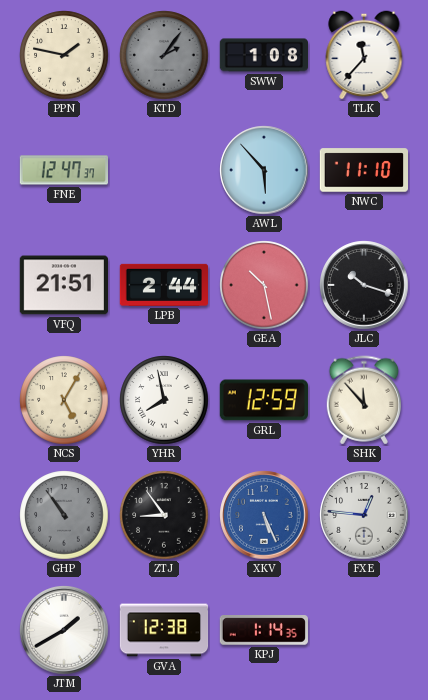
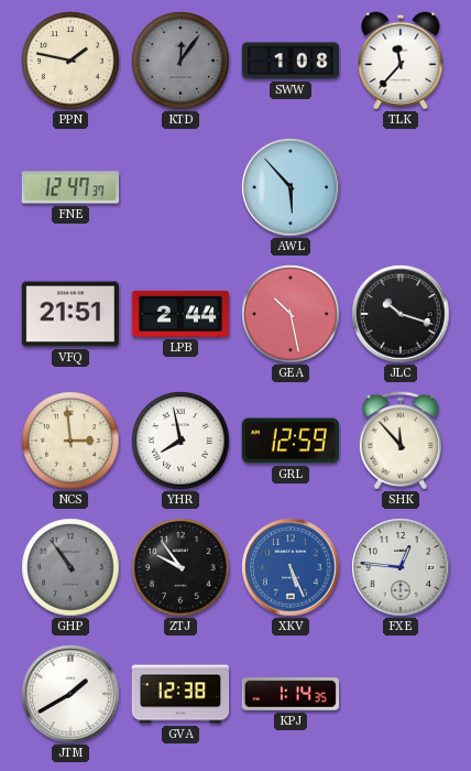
KTD: 2:06 -> 12:06
NWC: 11:10 -> none
NCS: 5:05 -> 2:59
ZTJ: 8:54 -> 9:54
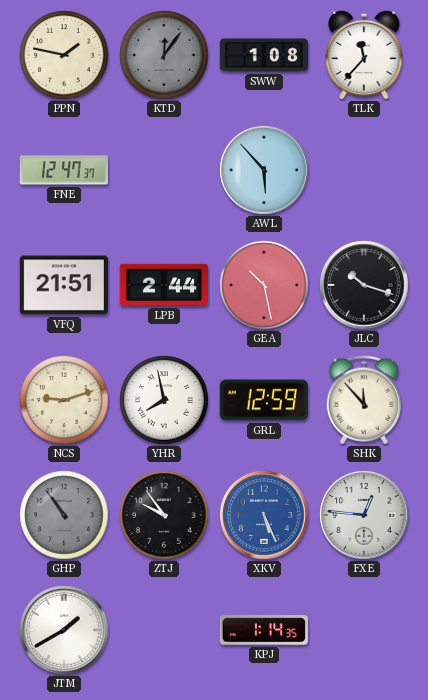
NCS: 2:59 -> 9:12
GVA: 12:38 -> none
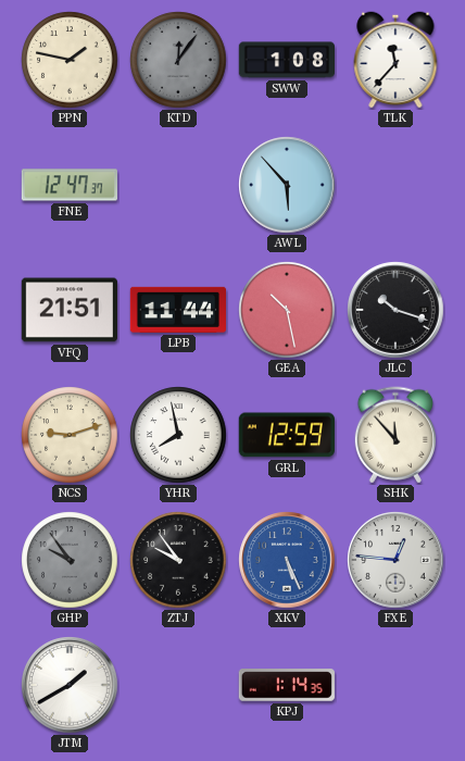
LPB: 2:44 -> 11:44
GHP: 10:54 -> 9:54
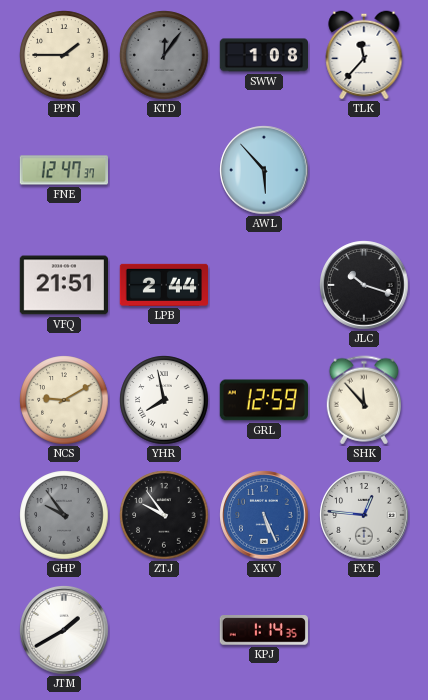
PPN: 1:47 -> 1:45
LPB: 11:44 -> 2:44
GEA: 10:28 -> none
NCS: 9:12 -> 9:10
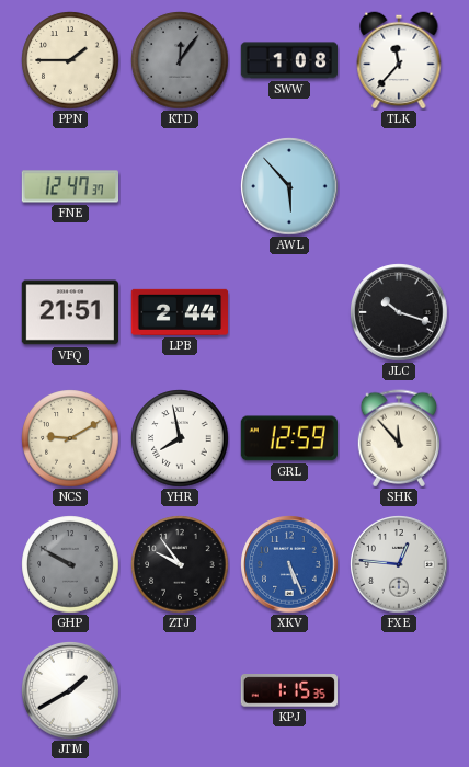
GHP: 9:54 -> 9:50
KPJ: 1:14 -> 1:15
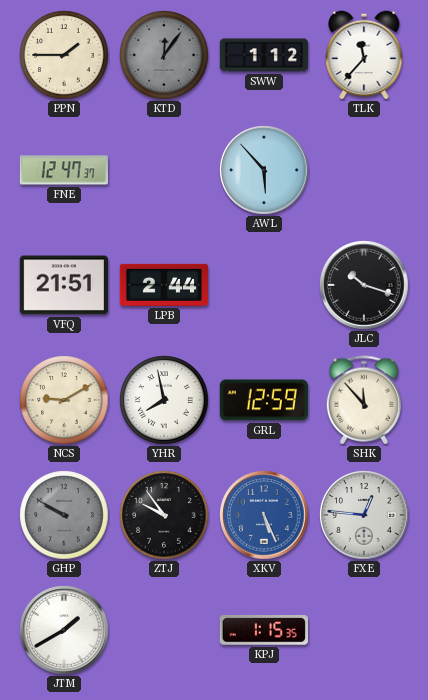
SWW: 1:08 -> 1:12
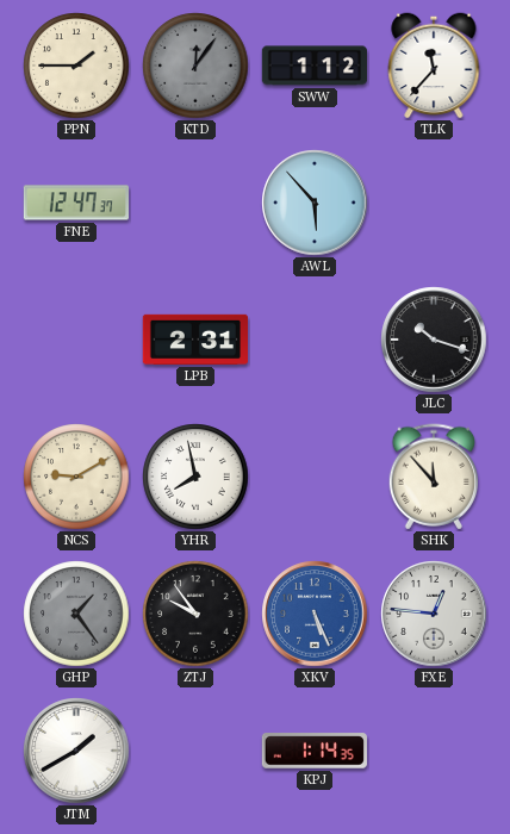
VFQ: 21:51 -> none
LPB: 2:44 -> 2:31
GRL: 12:59 -> none
GHP: 9:50 -> 1:24
KPJ: 1:15 -> 1:14
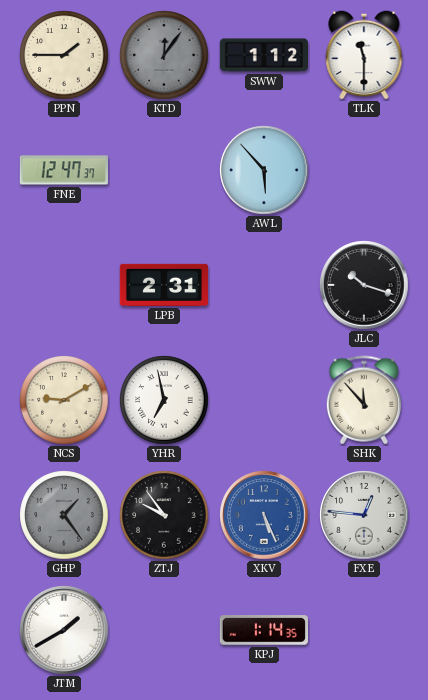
TLK: 11:37 -> 11:30
YHR: 7:58 -> 6:58
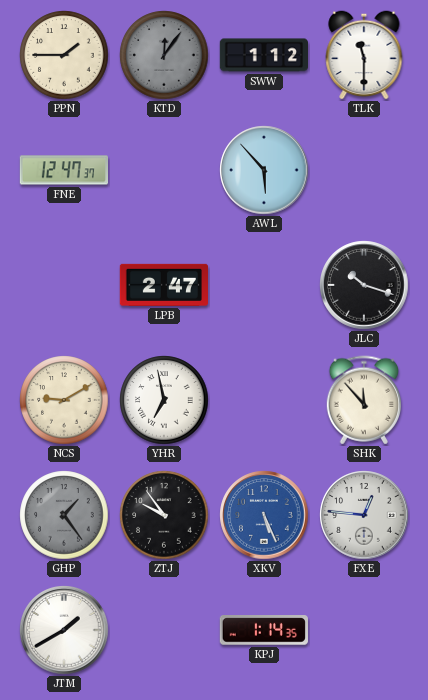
LPB: 2:31 -> 2:47
